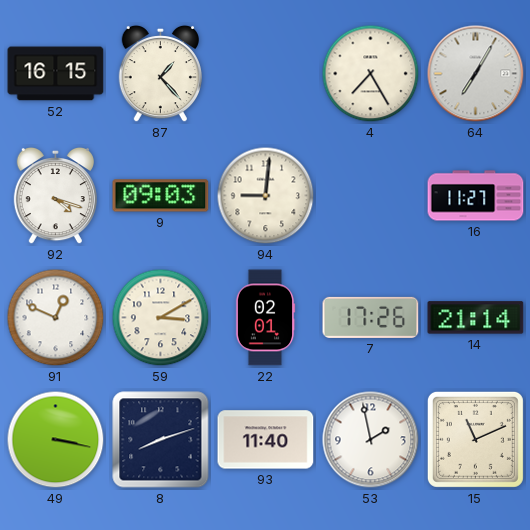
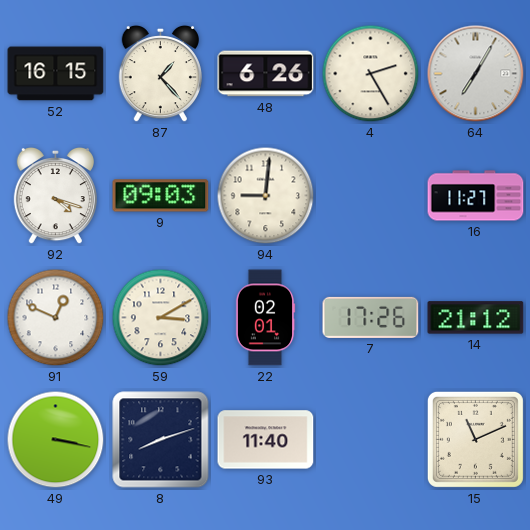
48: none -> 6:26
4: 7:25 -> 2:25
14: 21:14 -> 21:12
53: 1:58 -> none
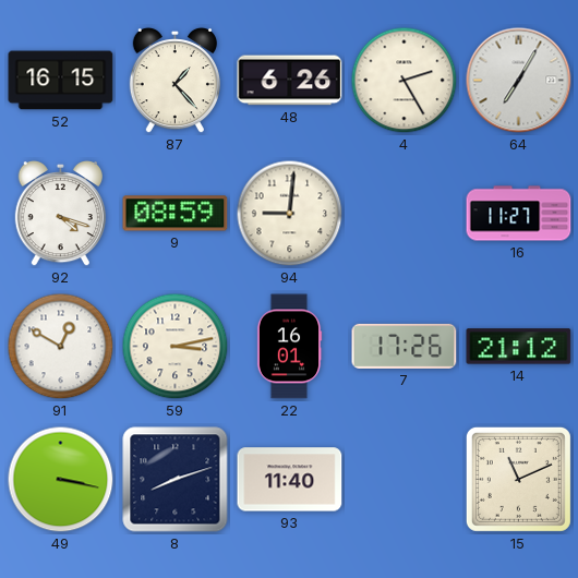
9: 09:03 -> 08:59
91: 12:49 -> 12:50
59: 3:10 -> 3:13
22: 02:01 -> 16:01
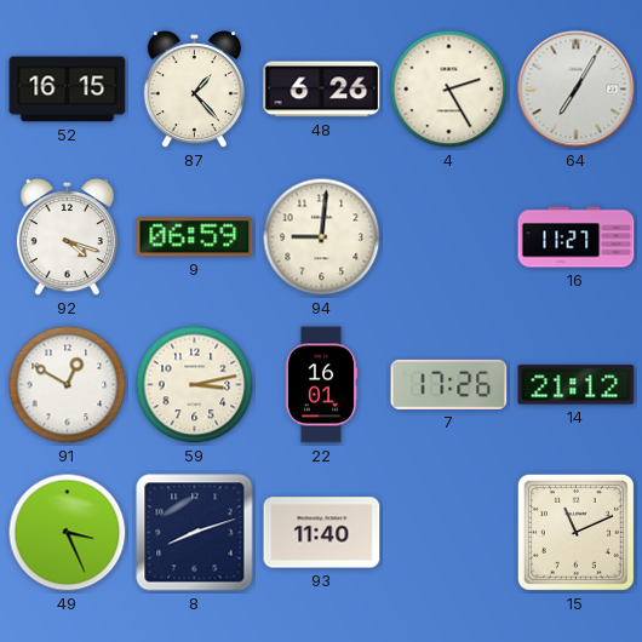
9: 08:59 -> 06:59
49: 3:17 -> 3:26
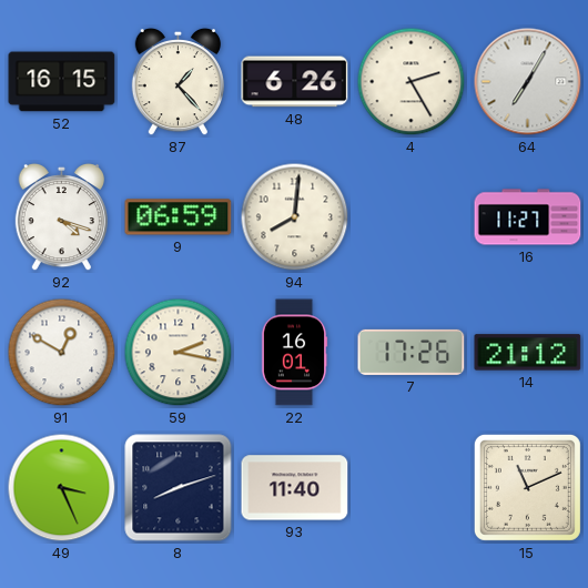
94: 9:01 -> 8:01
59: 3:13 -> 2:17
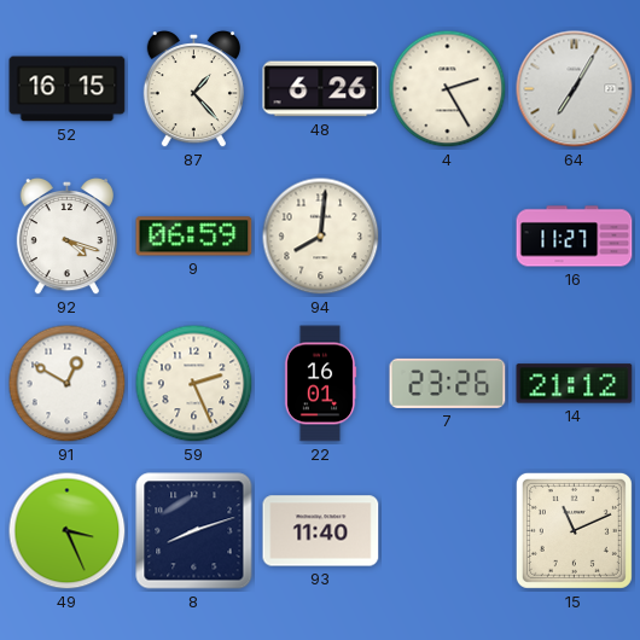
59: 2:17 -> 2:26
7: 17:26 -> 23:26
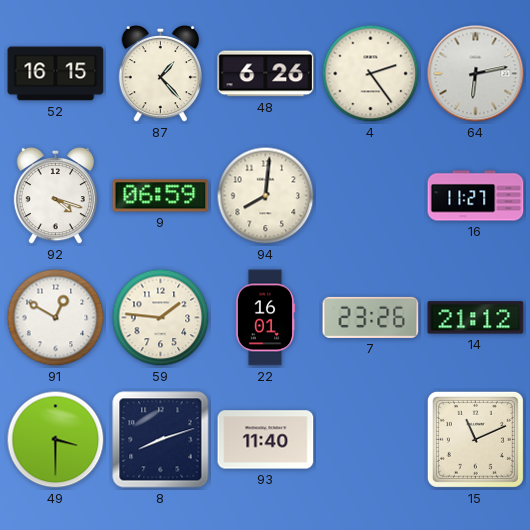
4: 2:25 -> 2:24
64: 7:05 -> 6:13
59: 2:26 -> 1:46
49: 3:26 -> 3:30
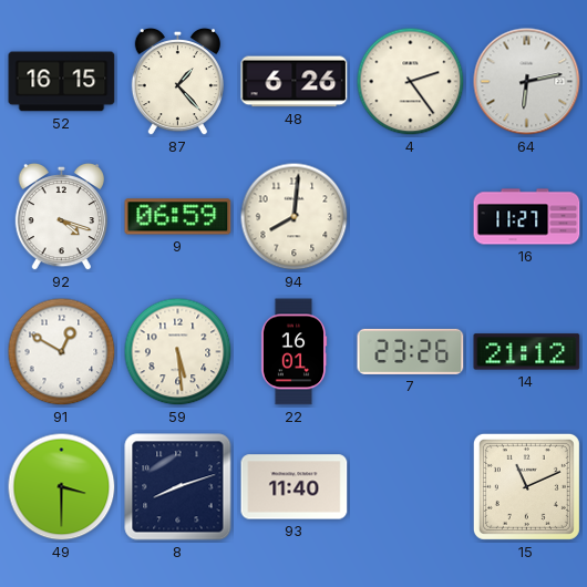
59: 1:46 -> 5:29
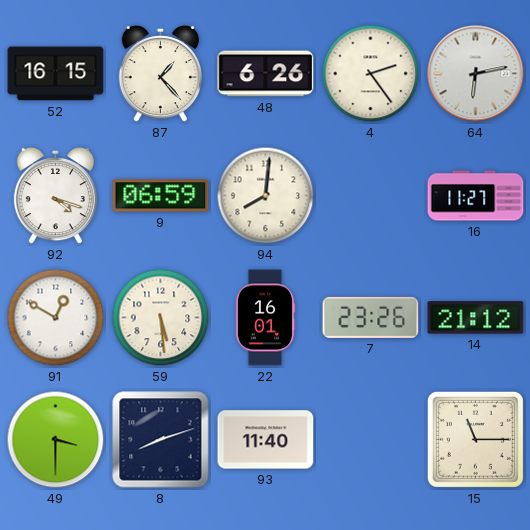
15: 11:11 -> 11:15
